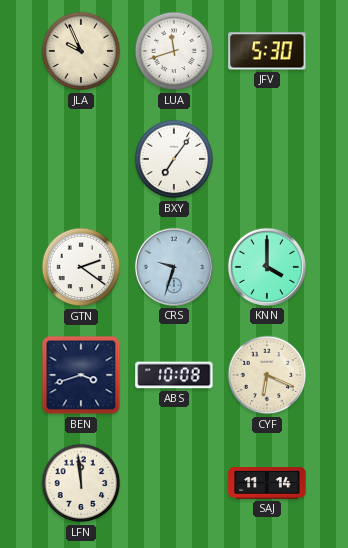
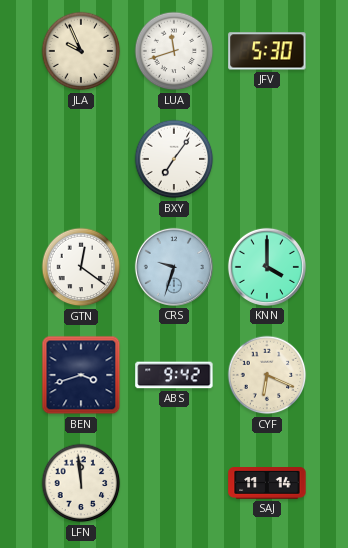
GTN: 2:21 -> 12:21
ABS: 10:08 -> 9:42
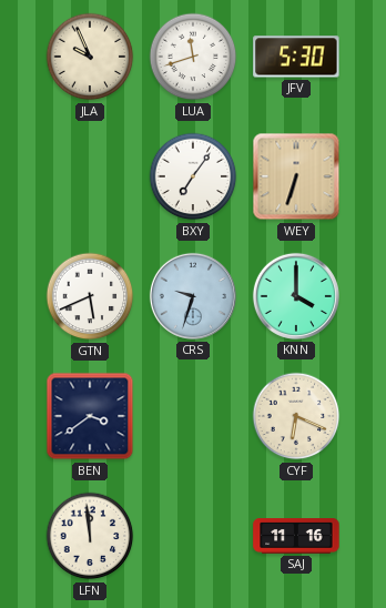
WEY: none -> 6:33
GTN: 12:21 -> 5:41
BEN: 3:42 -> 3:39
ABS: 9:42 -> none
SAJ: 11:14 -> 11:16
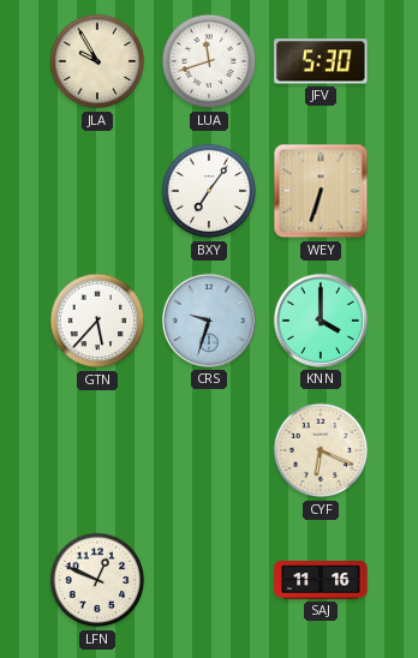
JLA: 9:56 -> 9:55
GTN: 5:41 -> 5:37
BEN: 3:39 -> none
LFN: 11:59 -> 12:49
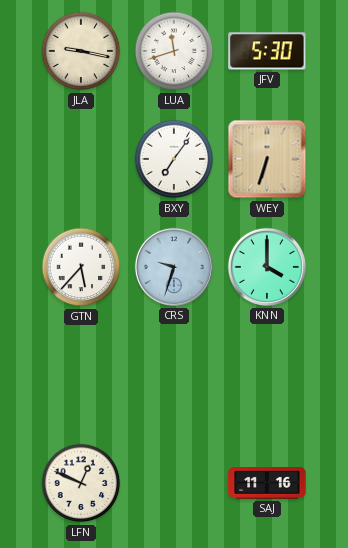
JLA: 9:55 -> 9:17
CYF: 6:19 -> none
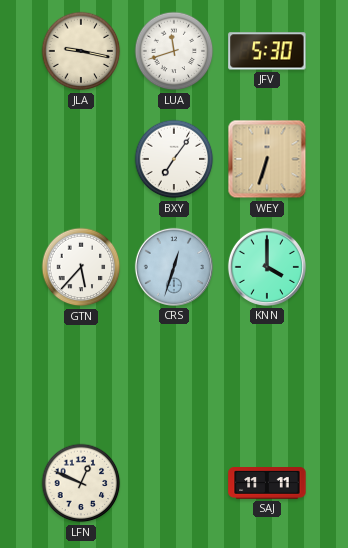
CRS: 9:33 -> 12:33
SAJ: 11:16 -> 11:11
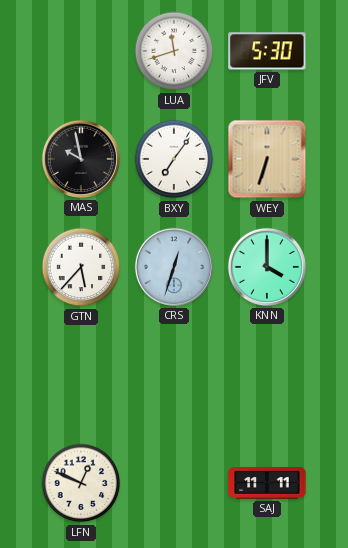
JLA: 9:17 -> none
MAS: none -> 9:58
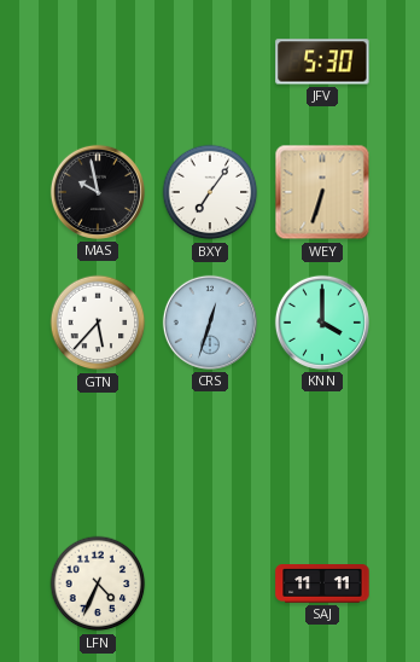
LUA: 11:42 -> none
LFN: 12:49 -> 4:34
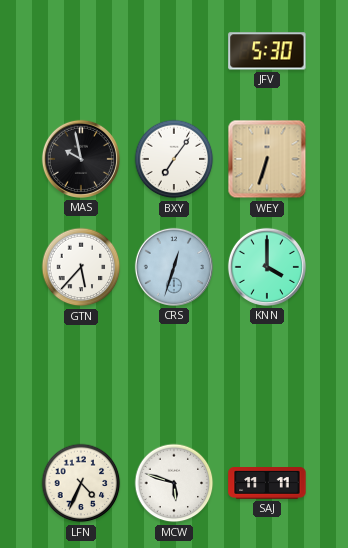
MCW: none -> 5:48
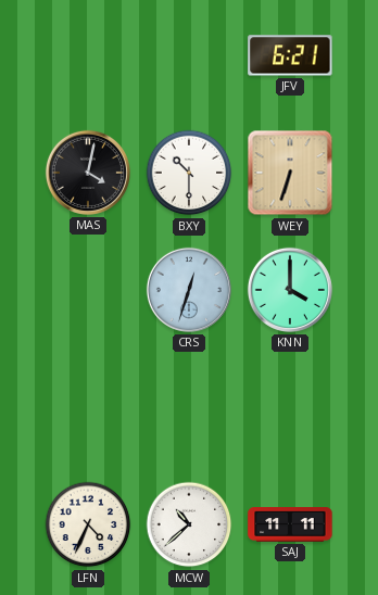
JFV: 5:30 -> 6:21
MAS: 9:58 -> 4:02
BXY: 7:06 -> 10:30
GTN: 5:37 -> none
MCW: 5:48 -> 10:38
